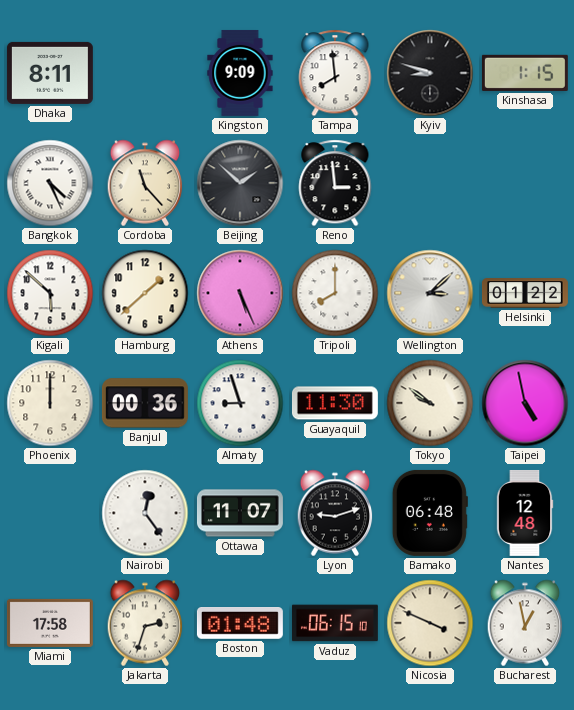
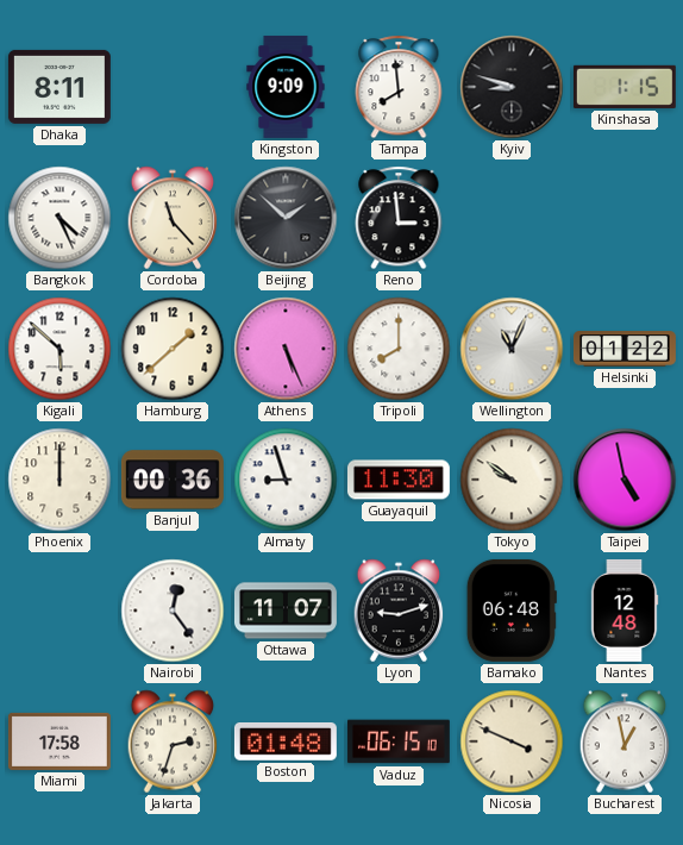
Wellington: 3:08 -> 11:04
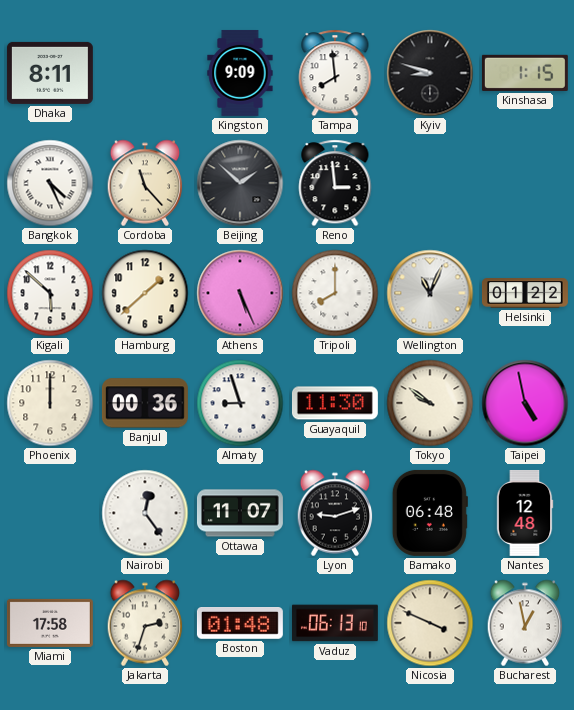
Vaduz: 06:15 -> 06:13
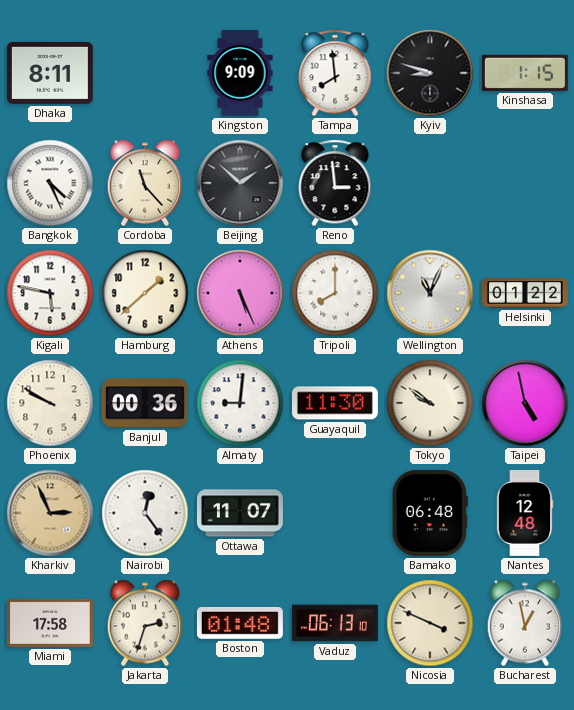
Kigali: 5:52 -> 5:47
Phoenix: 12:00 -> 9:50
Almaty: 8:57 -> 9:01
Kharkiv: none -> 2:56
Lyon: 9:12 -> none
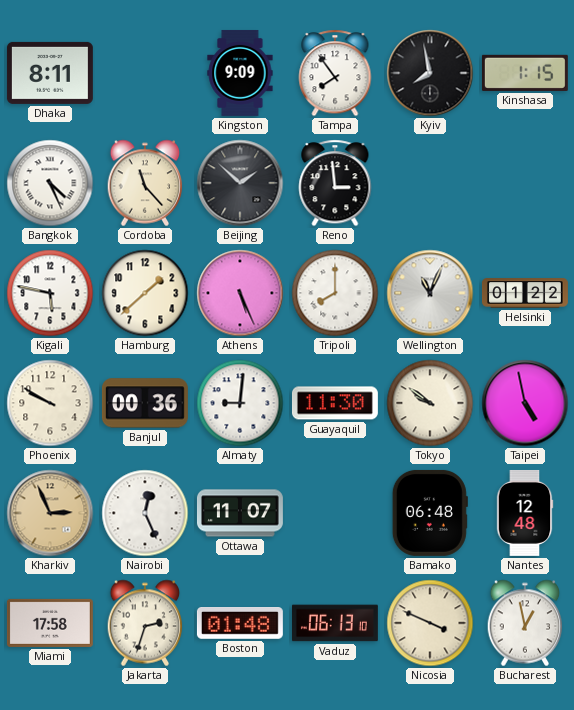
Tampa: 7:59 -> 7:54
Kyiv: 8:48 -> 7:58
Nairobi: 12:24 -> 12:26
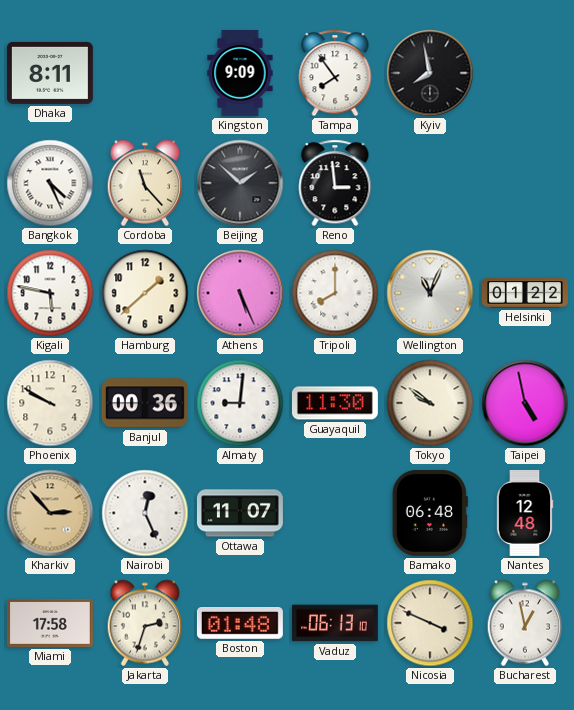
Kinshasa: 1:15 -> none
Kharkiv: 2:56 -> 2:53
